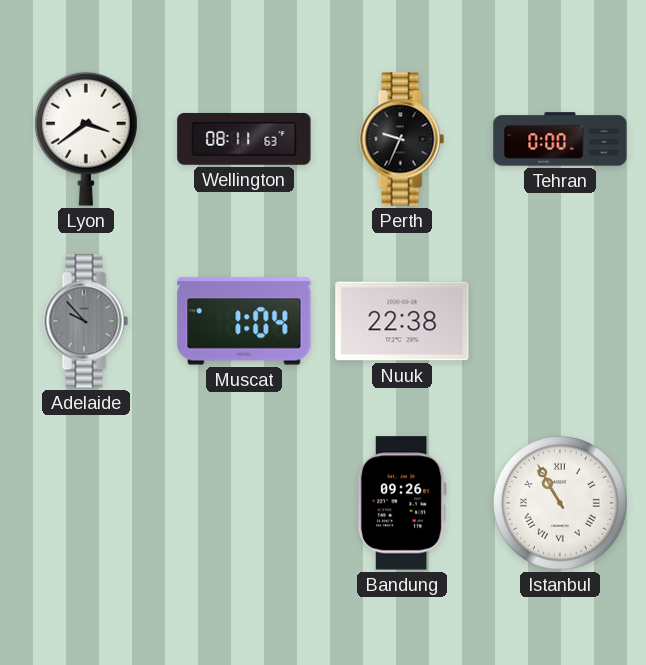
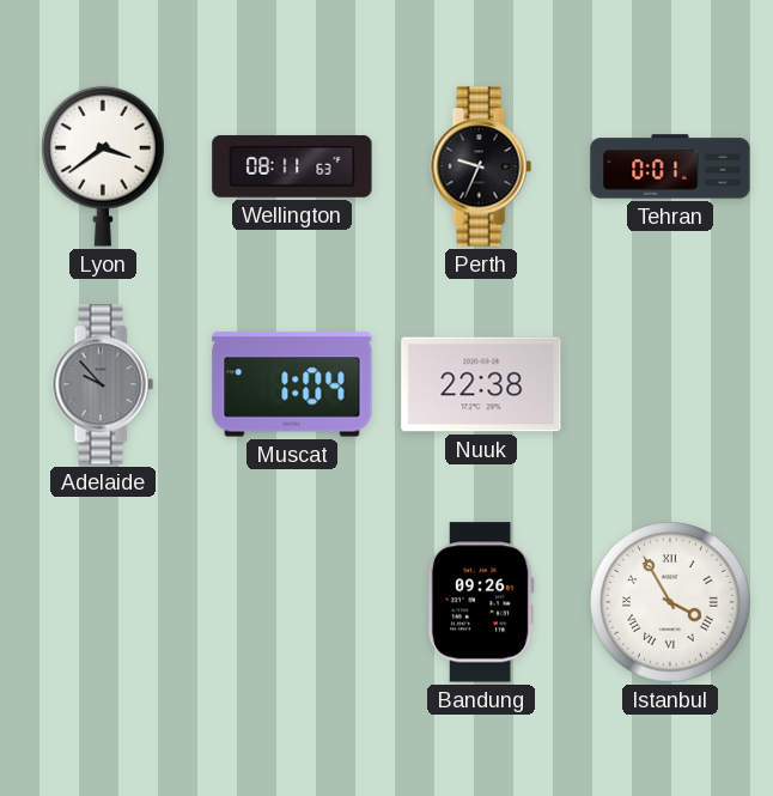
Tehran: 0:00 -> 0:01
Istanbul: 10:55 -> 3:55
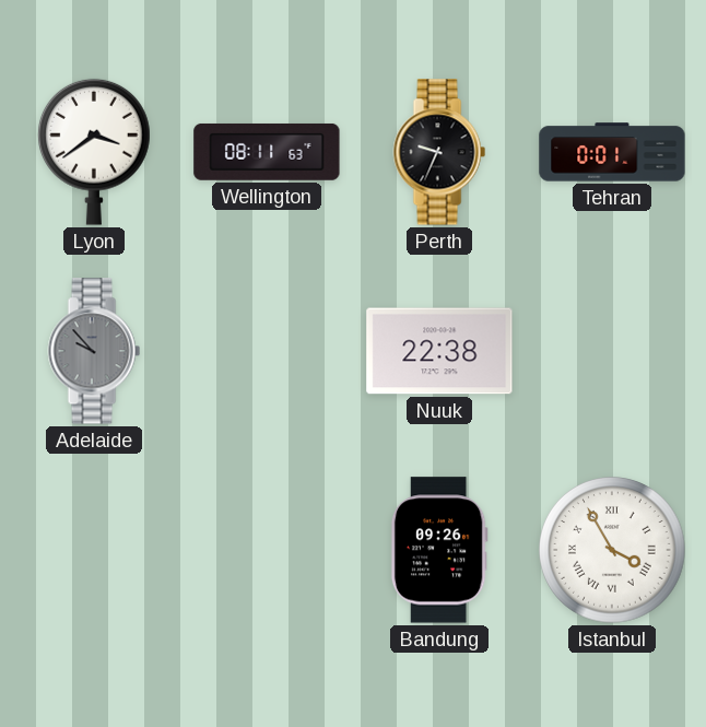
Muscat: 1:04 -> none
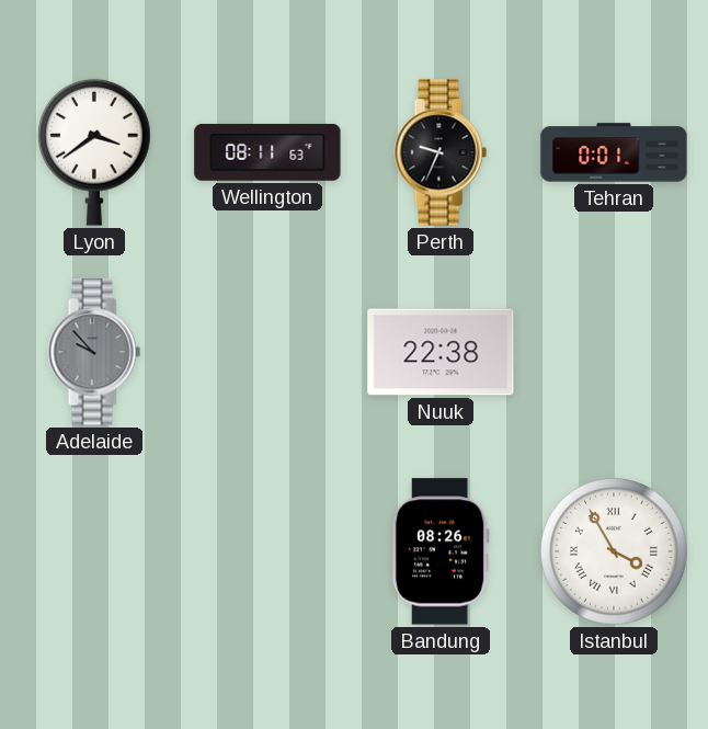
Bandung: 09:26 -> 08:26
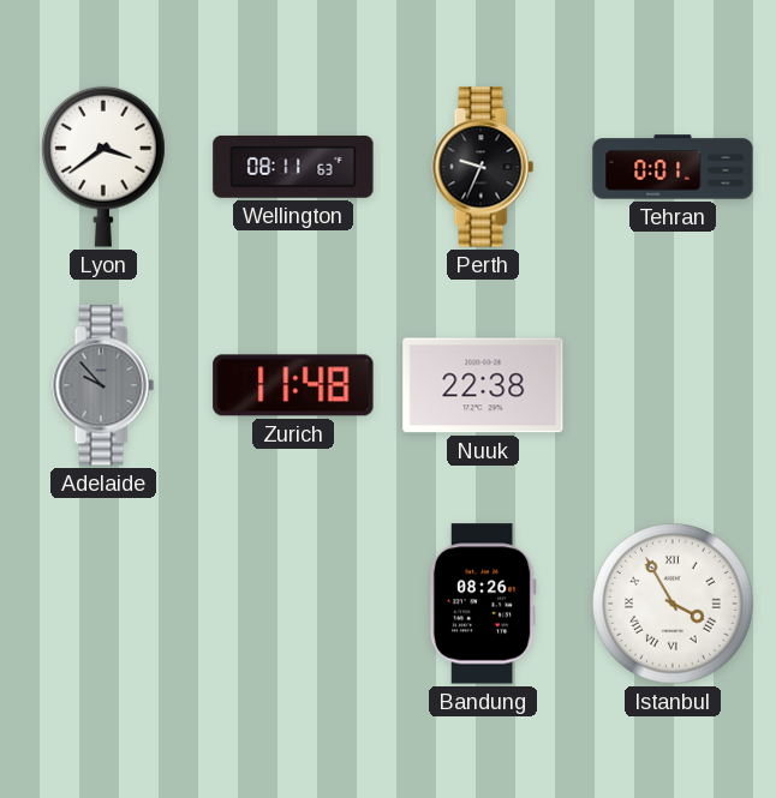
Zurich: none -> 11:48
